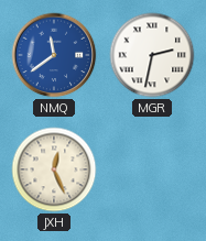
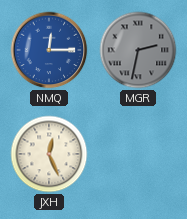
NMQ: 11:39 -> 12:15
MGR dial: white -> grey
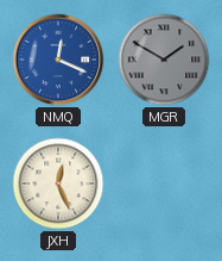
NMQ: 12:15 -> 12:19
MGR: 2:32 -> 1:50
